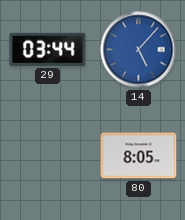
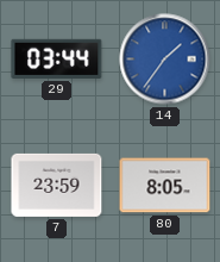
14: 5:07 -> 1:36
7: none -> 23:59
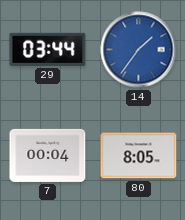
7: 23:59 -> 00:04
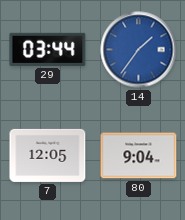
7: 00:04 -> 12:05
80: 8:05 -> 9:04
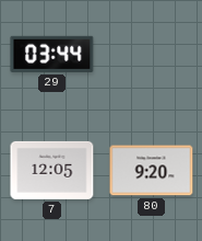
14: 1:36 -> none
80: 9:04 -> 9:20
